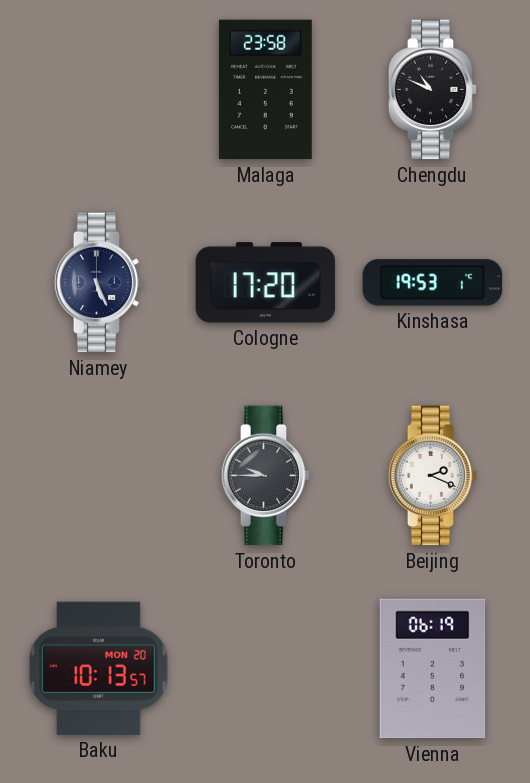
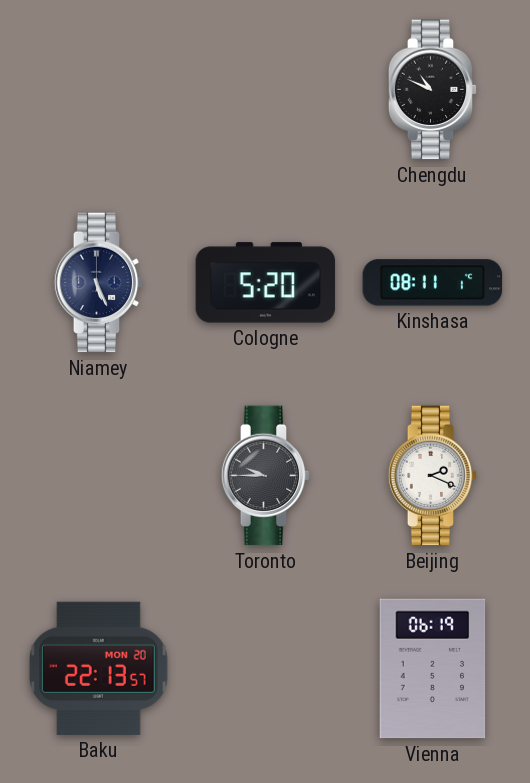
Malaga: 23:58 -> none
Cologne: 17:20 -> 5:20
Kinshasa: 19:53 -> 08:11
Baku: 10:13 -> 22:13
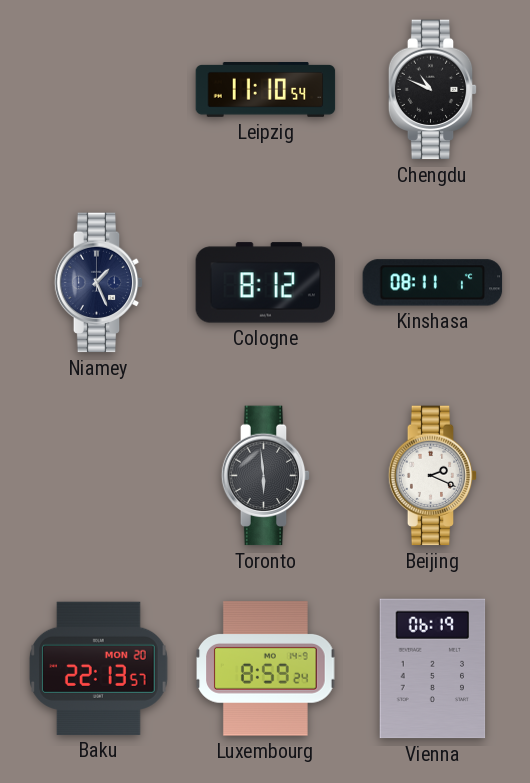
Leipzig: none -> 11:10
Niamey: 5:26 -> 1:26
Cologne: 5:20 -> 8:12
Toronto: 9:45 -> 5:59
Luxembourg: none -> 8:59
